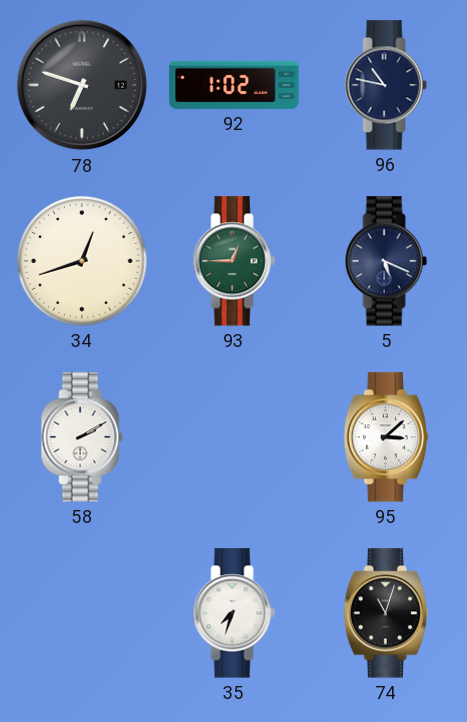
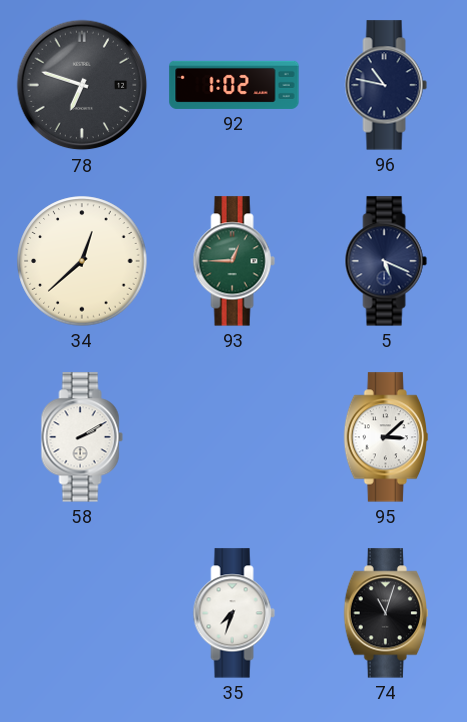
34: 12:42 -> 12:38
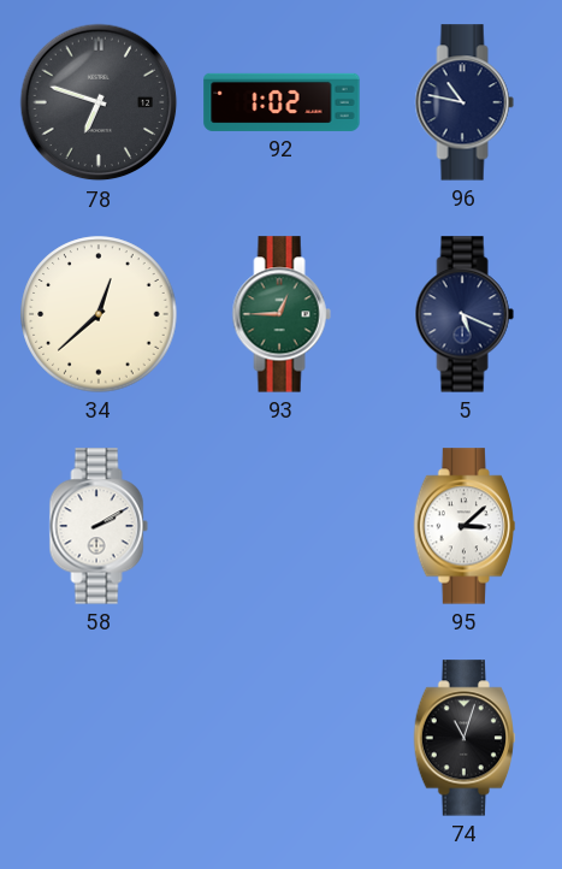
35: 7:33 -> none
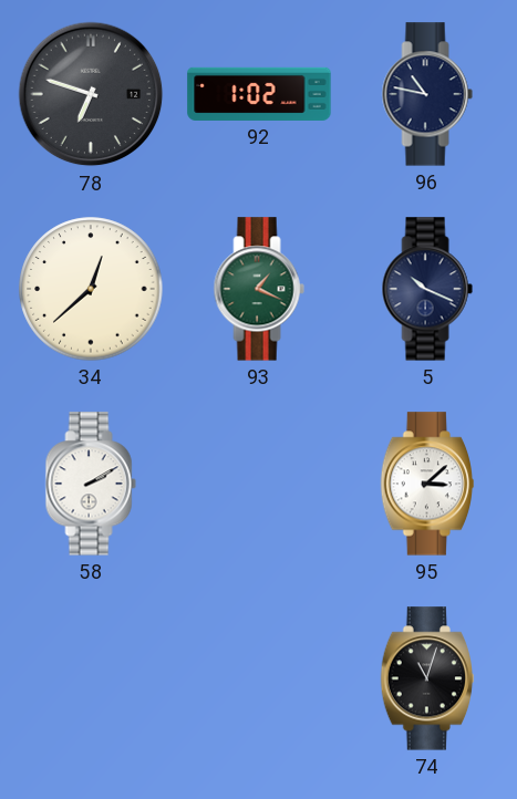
93: 12:45 -> 1:19
5: 5:19 -> 10:19
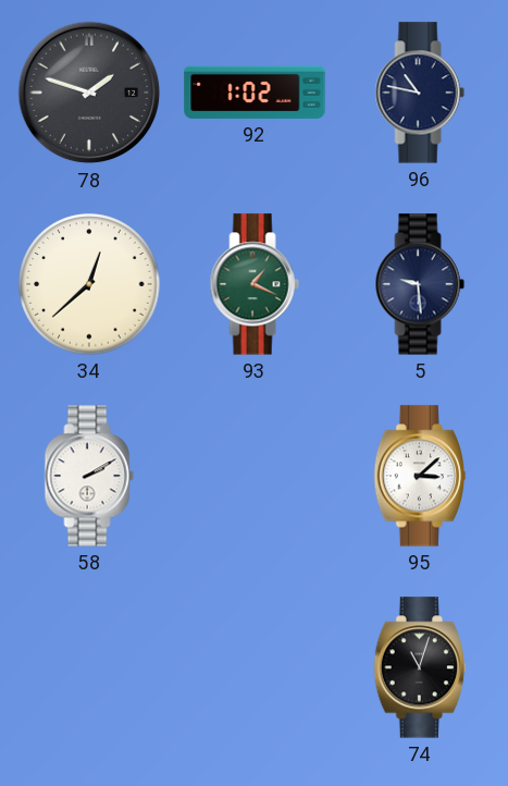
78: 6:48 -> 1:48
5: 10:19 -> 9:29
